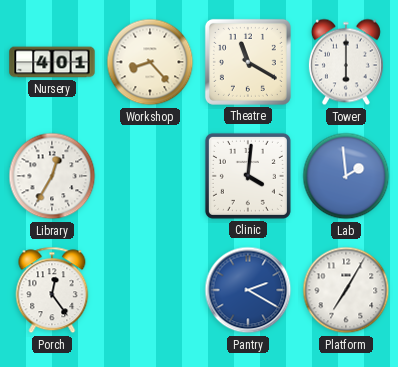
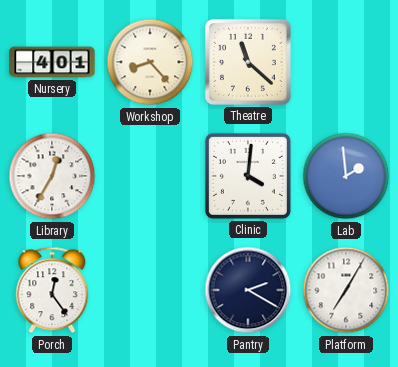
Theatre: 11:20 -> 11:22
Tower: 6:00 -> none
Pantry dial: blue -> navy
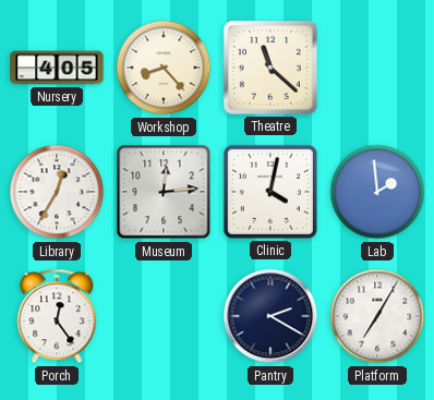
Nursery: 4:01 -> 4:05
Museum: none -> 12:14
Clinic: 4:01 -> 4:02
